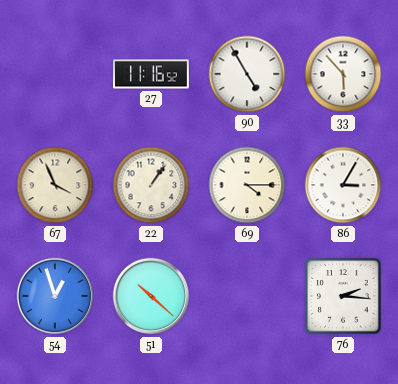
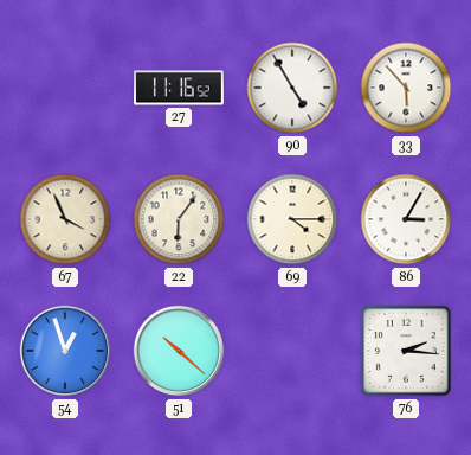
22: 1:06 -> 6:06
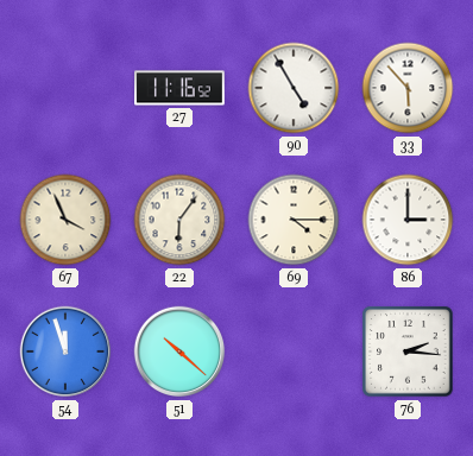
86: 3:05 -> 3:00
54: 12:57 -> 11:57
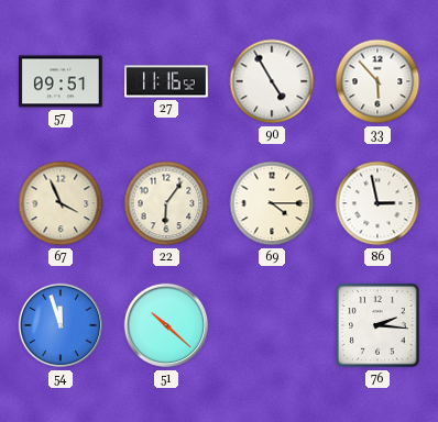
57: none -> 09:51
86: 3:00 -> 2:58
